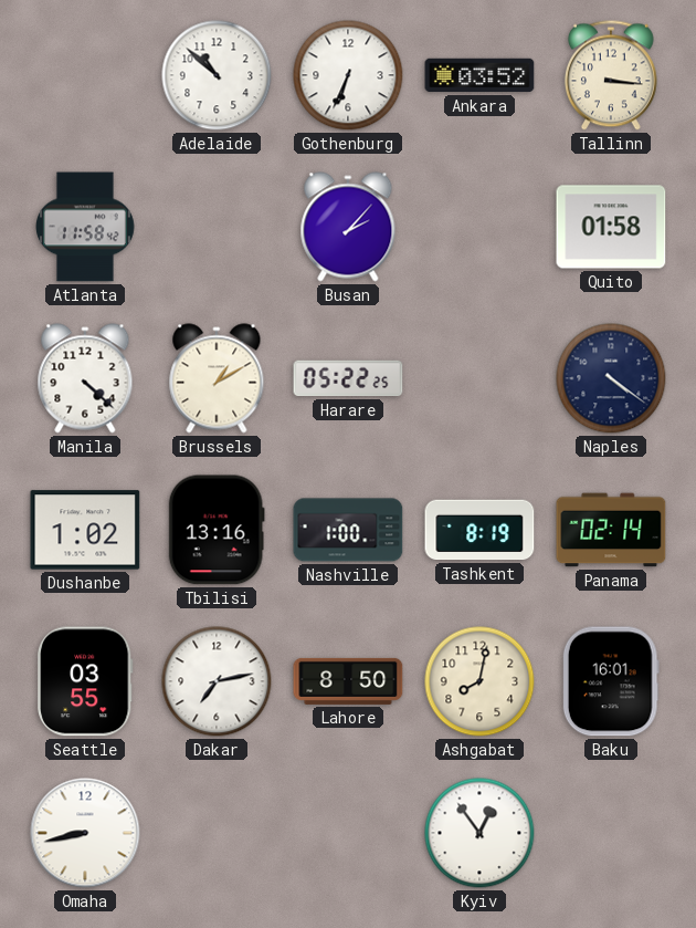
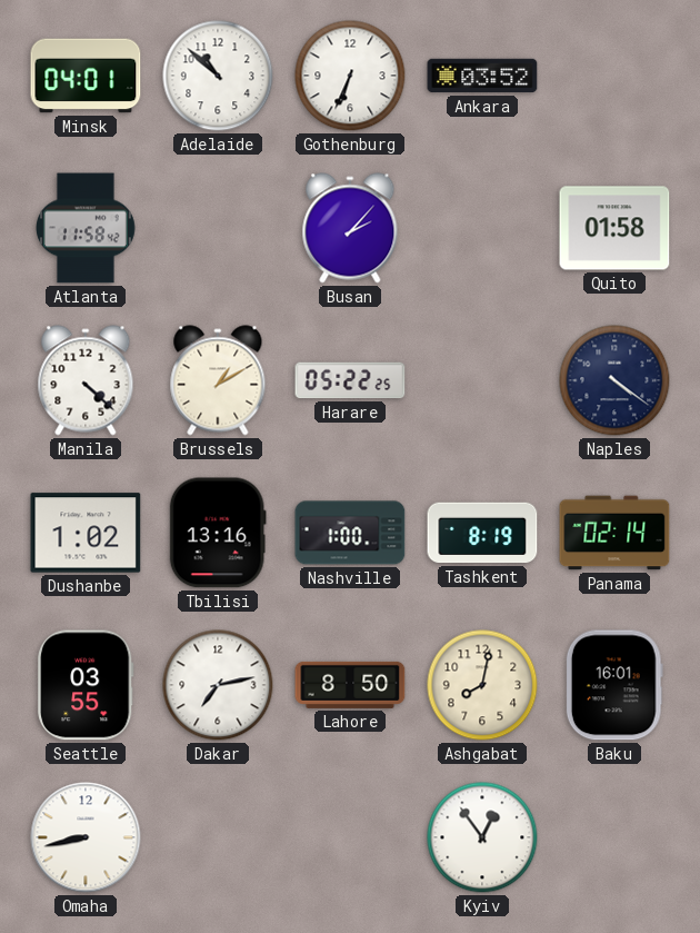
Minsk: none -> 04:01
Tallinn: 3:16 -> none
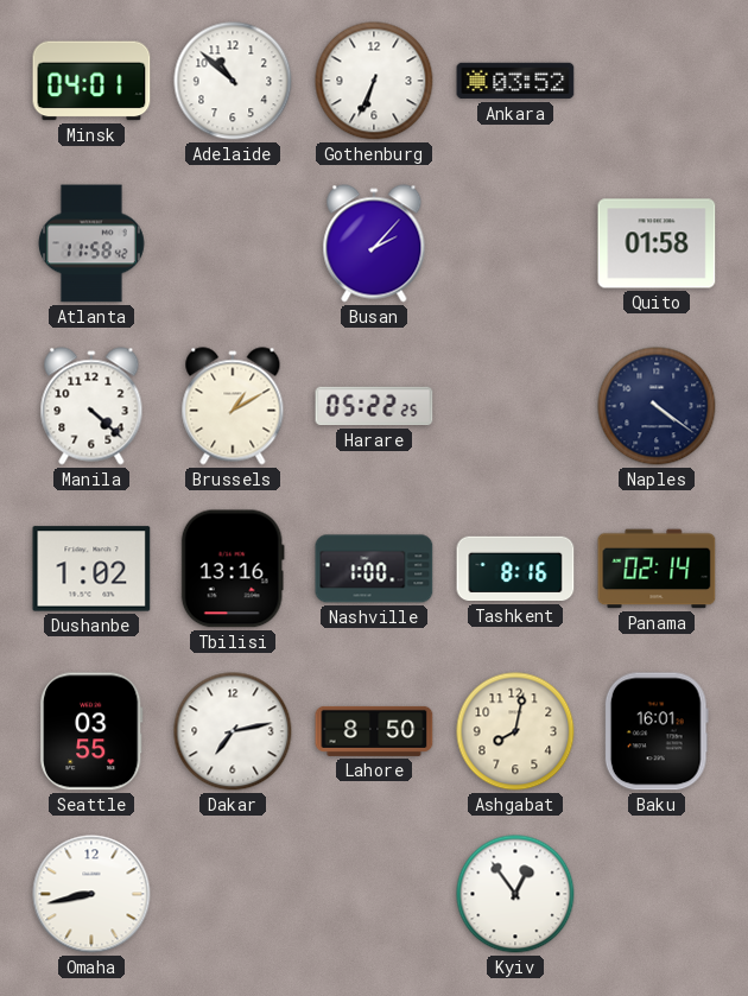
Tashkent: 8:19 -> 8:16
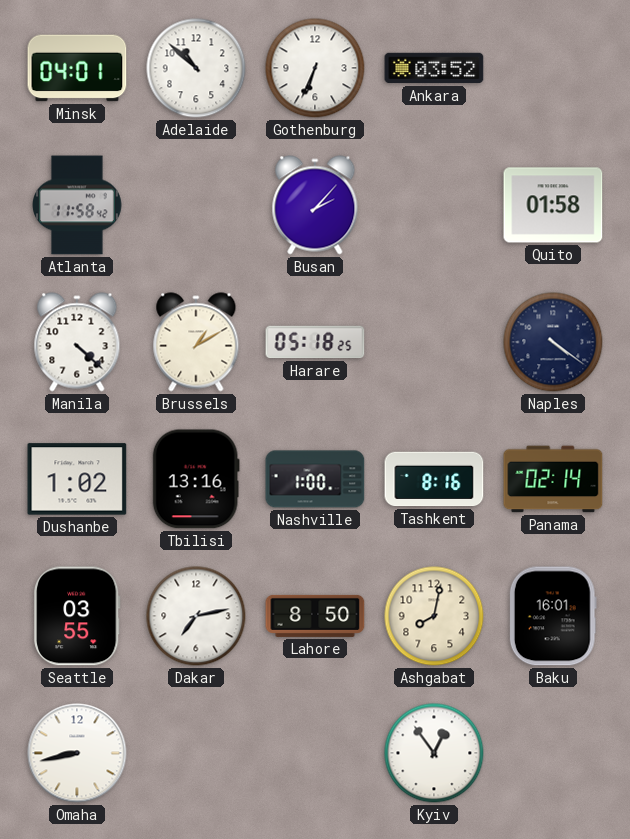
Harare: 05:22 -> 05:18
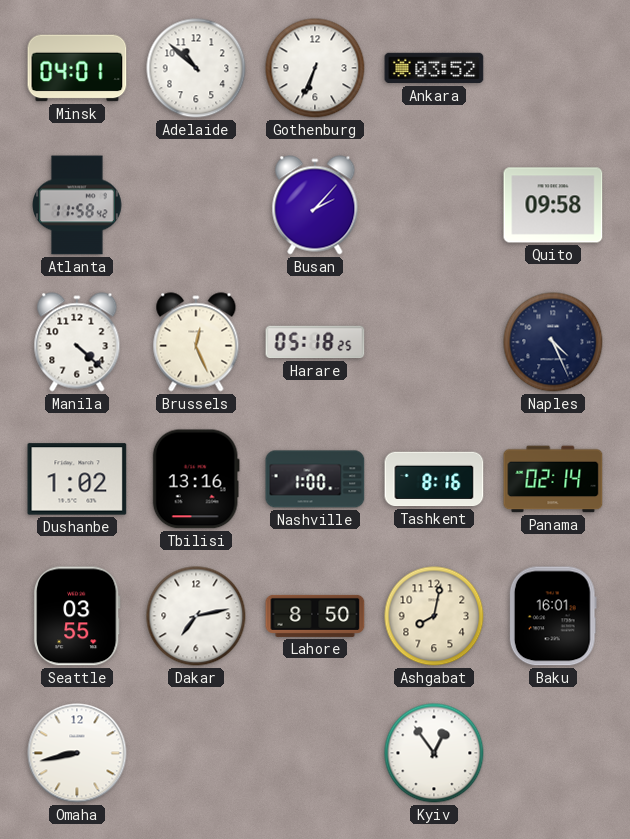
Quito: 01:58 -> 09:58
Brussels: 1:10 -> 12:26
Naples: 4:21 -> 4:26
